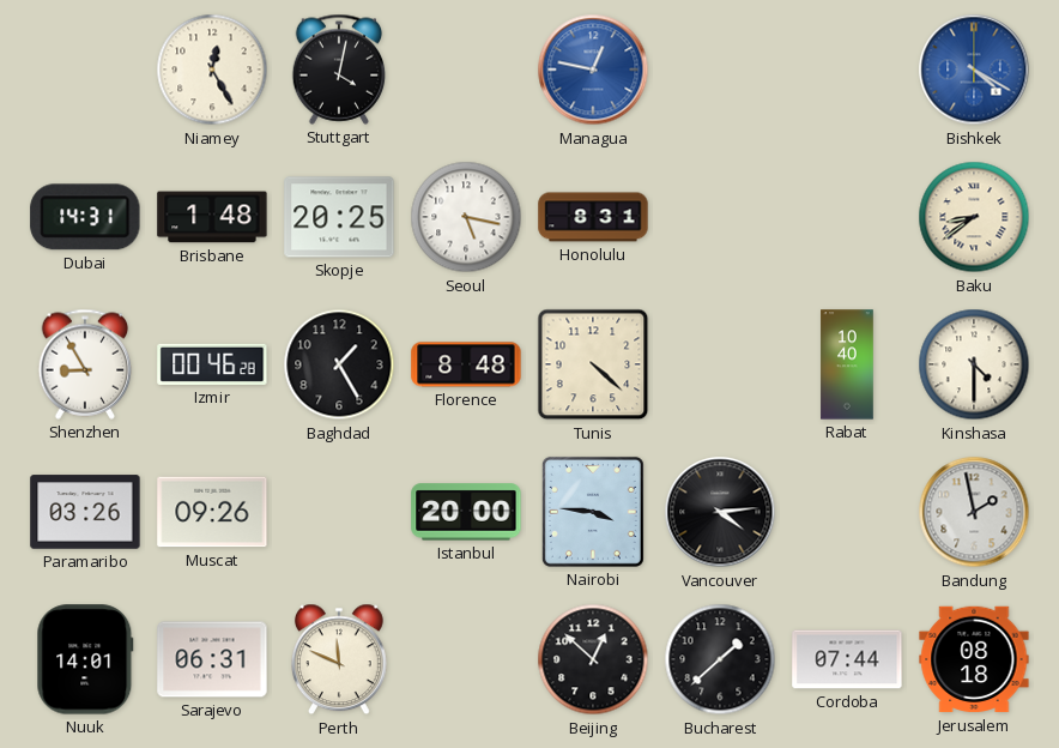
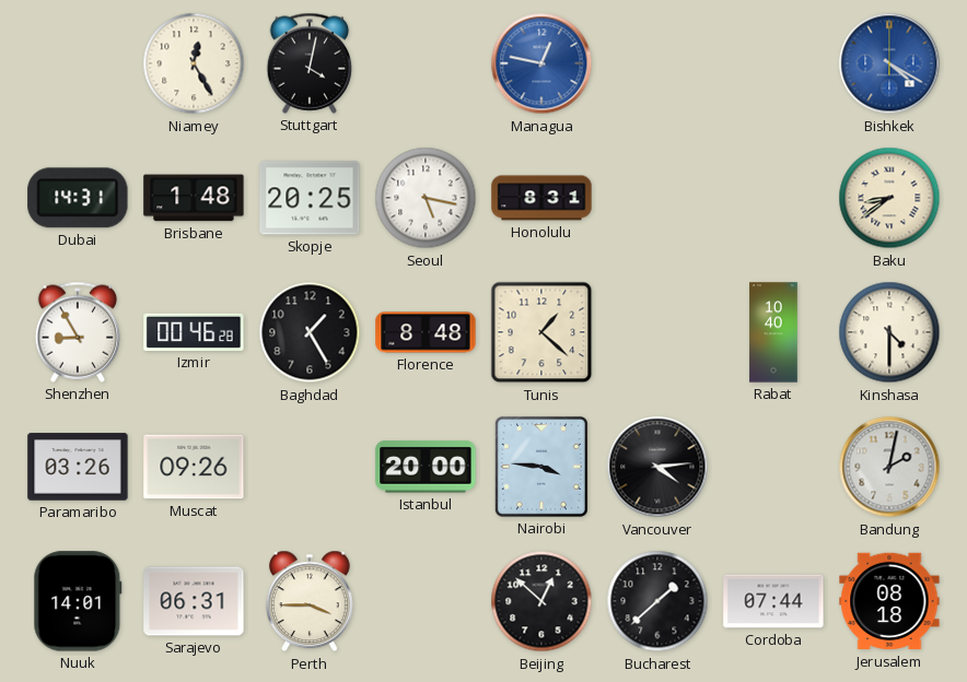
Tunis: 4:22 -> 1:22
Bandung: 1:58 -> 2:02
Perth: 11:49 -> 3:45
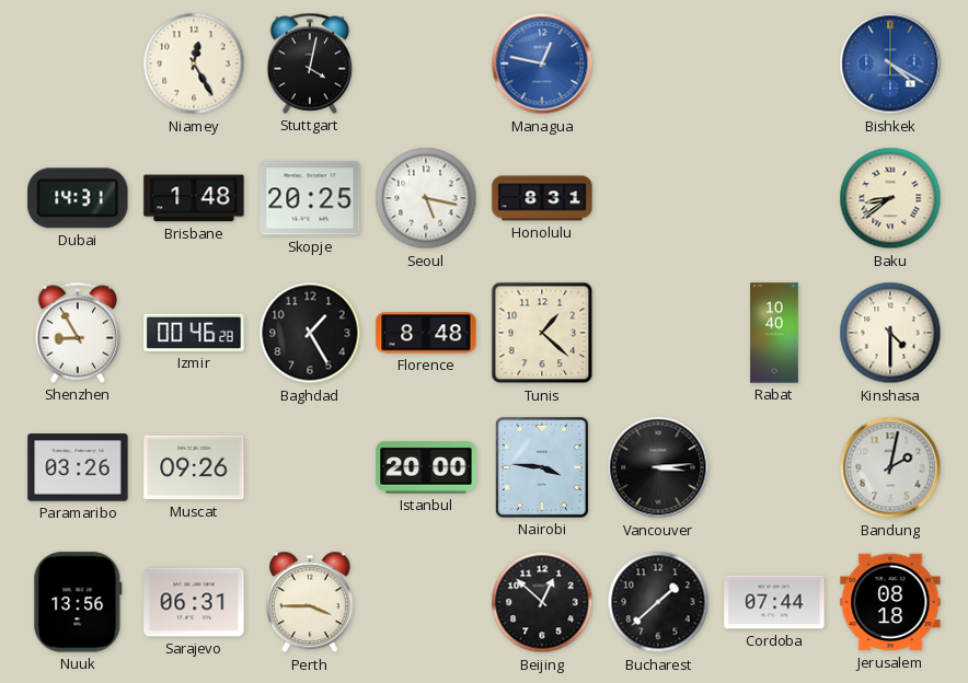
Vancouver: 4:14 -> 3:14
Nuuk: 14:01 -> 13:56
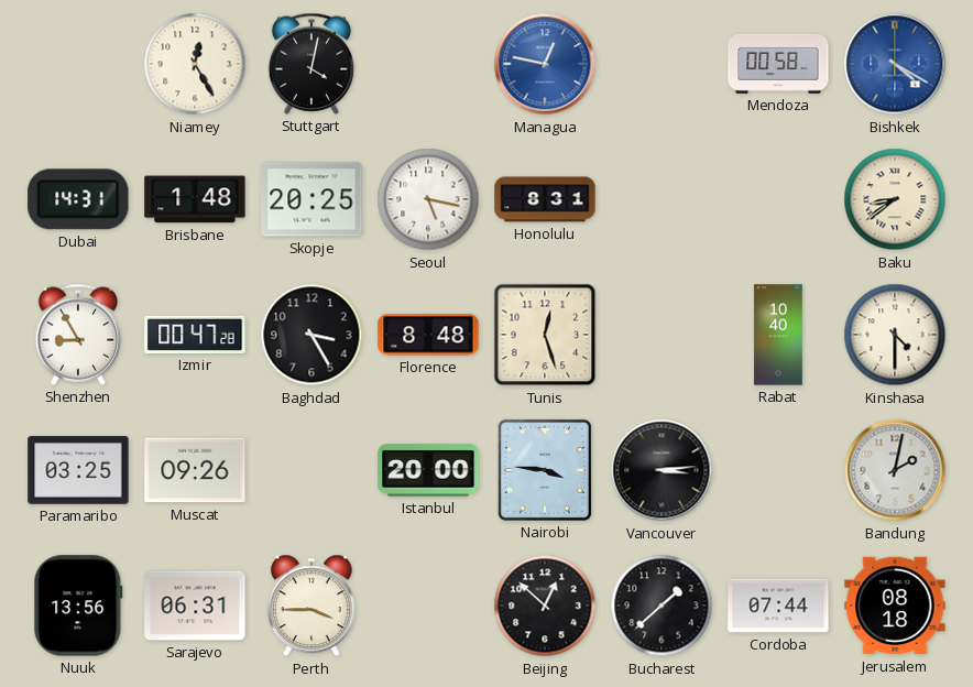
Mendoza: none -> 00:58
Izmir: 00:46 -> 00:47
Baghdad: 1:25 -> 3:25
Tunis: 1:22 -> 12:27
Paramaribo: 03:26 -> 03:25
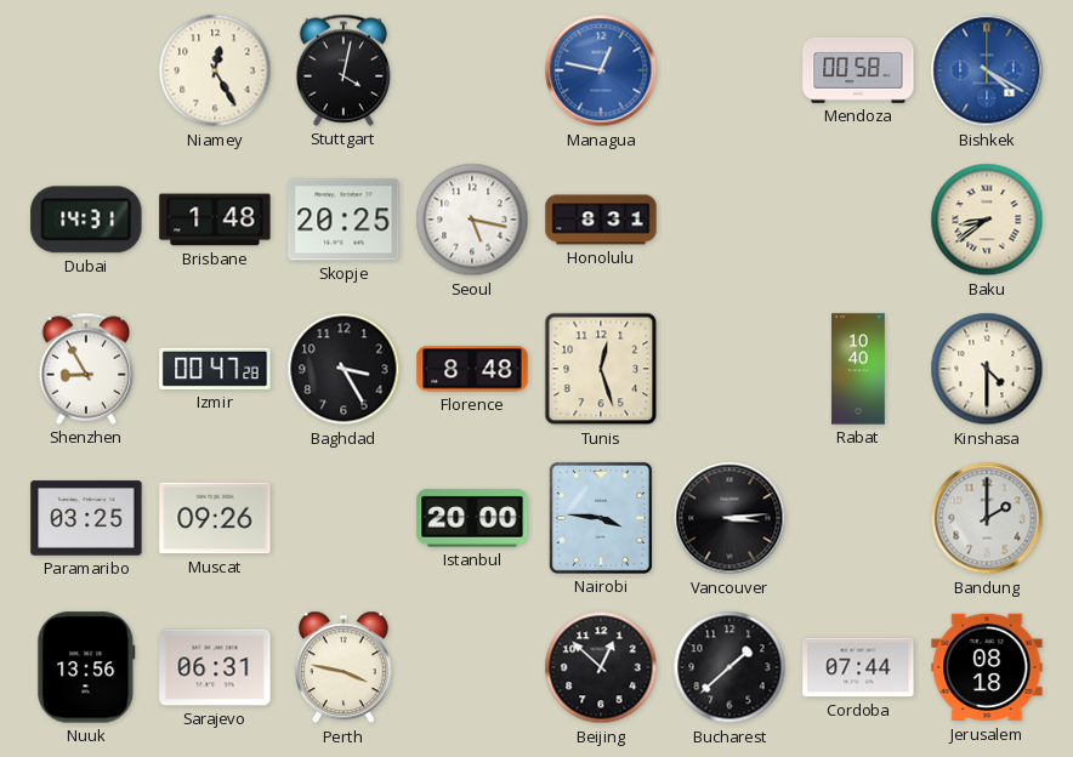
Bandung: 2:02 -> 2:00
Perth: 3:45 -> 3:47
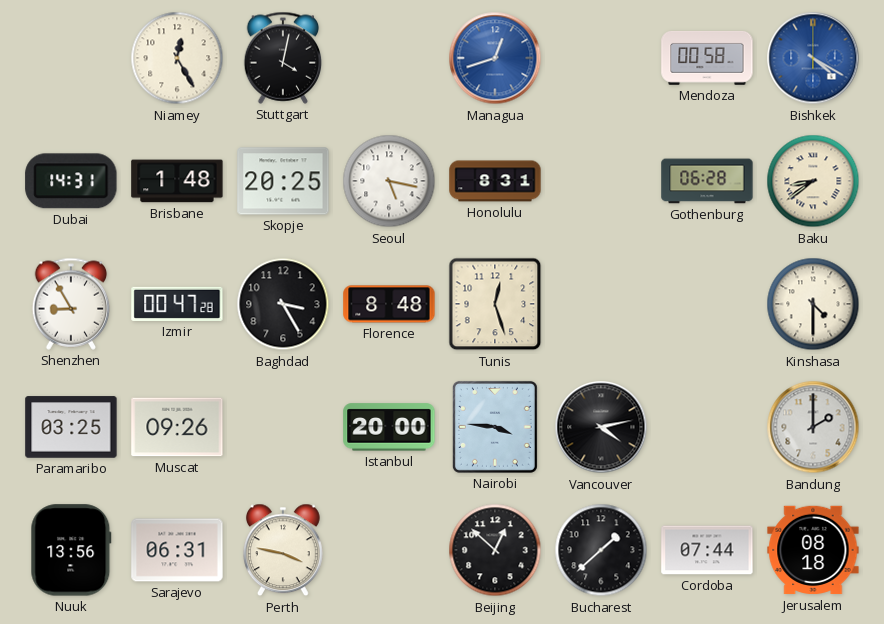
Managua: 12:47 -> 12:42
Gothenburg: none -> 06:28
Rabat: 10:40 -> none
Vancouver: 3:14 -> 4:13
